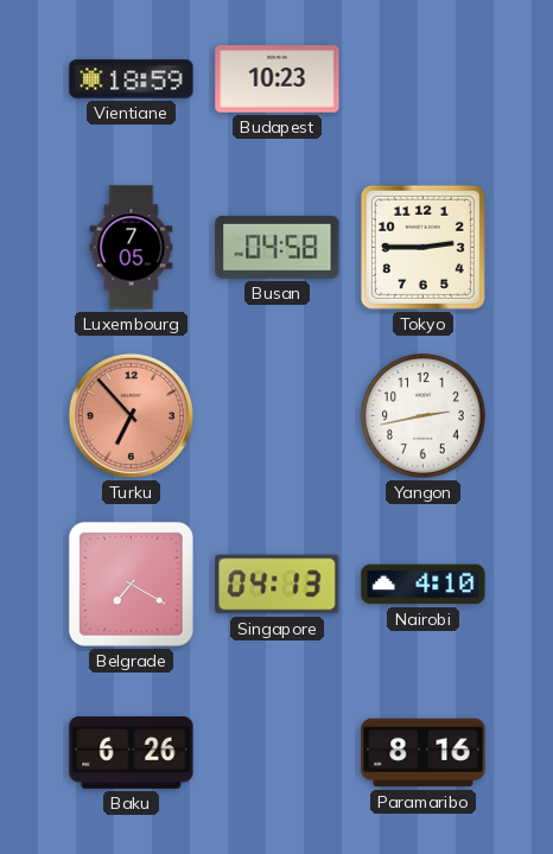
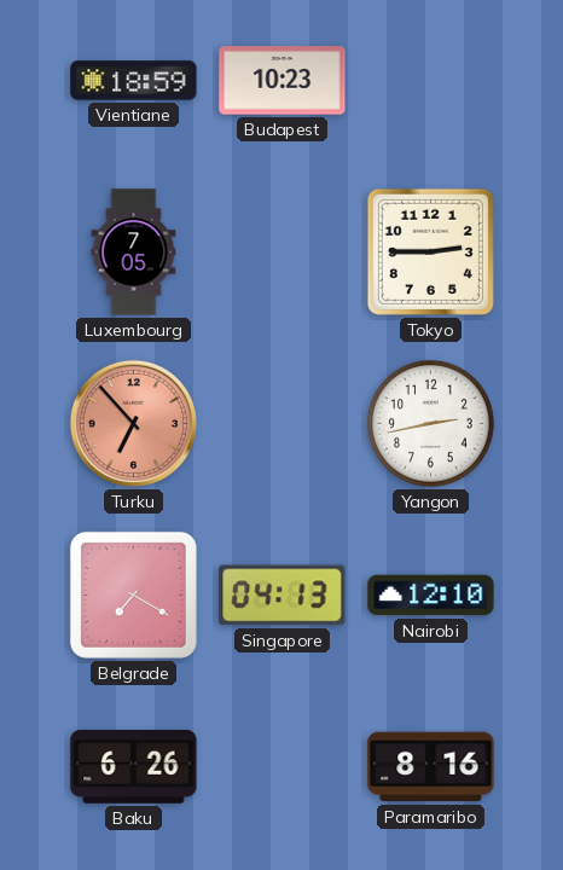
Busan: 04:58 -> none
Nairobi: 4:10 -> 12:10
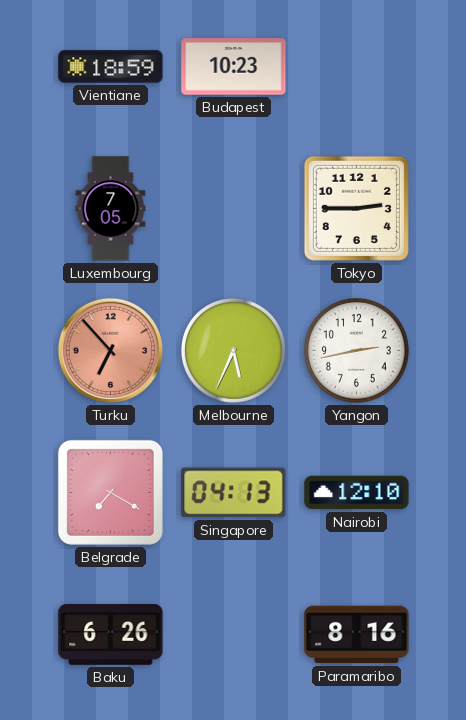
Melbourne: none -> 5:34
